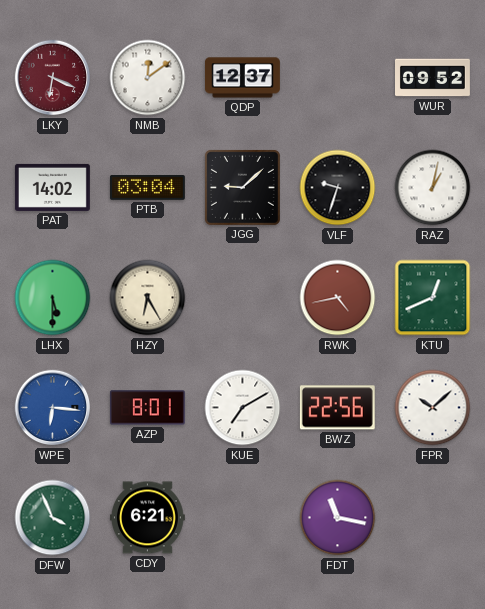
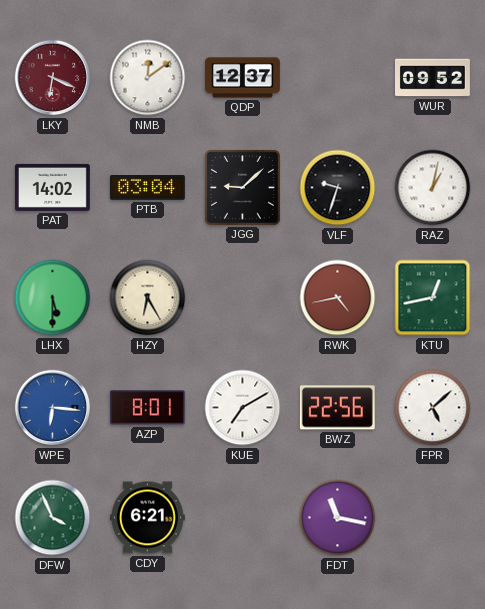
KTU: 12:41 -> 12:43
FPR: 10:08 -> 5:08
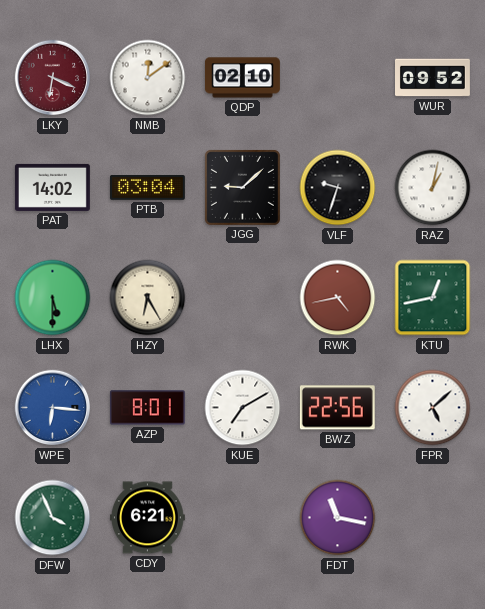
QDP: 12:37 -> 02:10
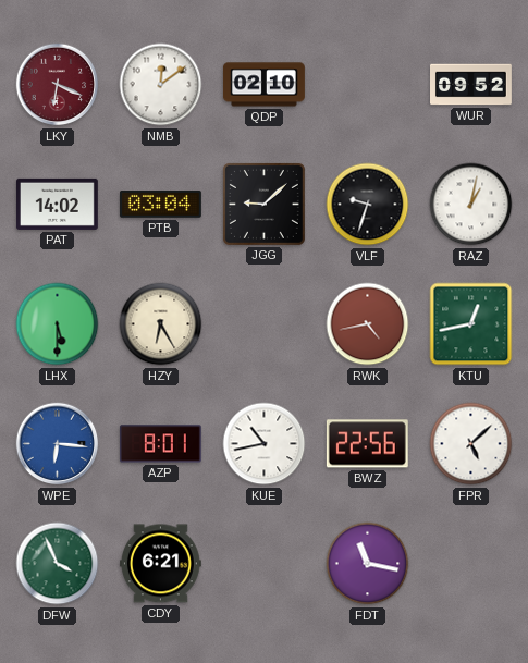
KUE: 7:10 -> 10:43
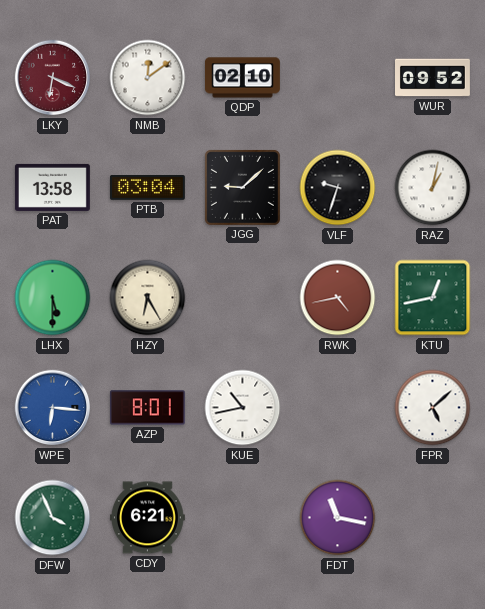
PAT: 14:02 -> 13:58
BWZ: 22:56 -> none
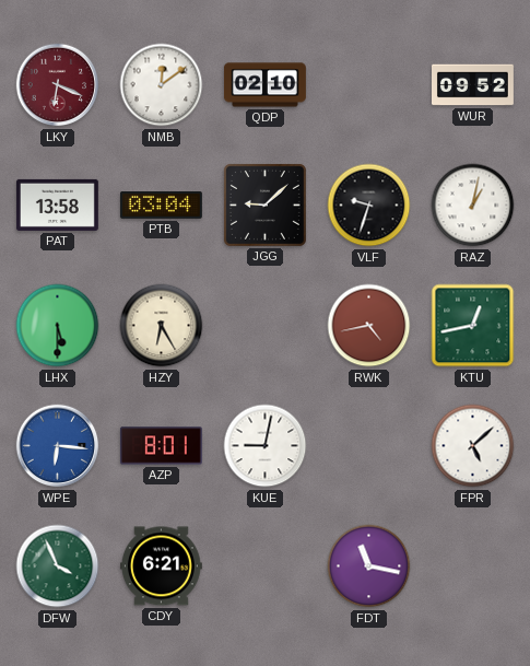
KUE: 10:43 -> 9:02
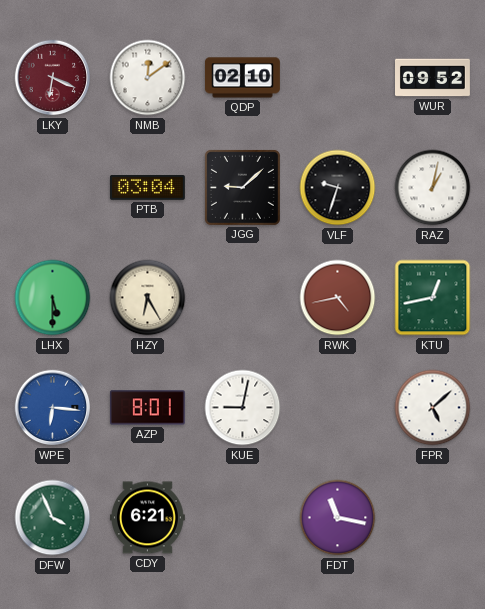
PAT: 13:58 -> none
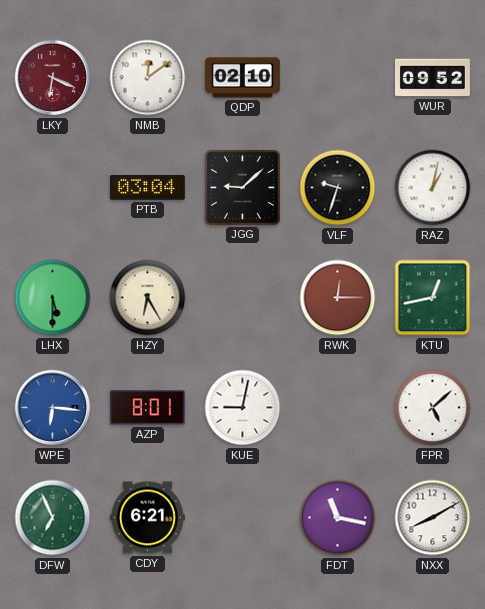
RWK: 4:43 -> 12:15
DFW: 3:56 -> 6:56
NXX: none -> 8:10
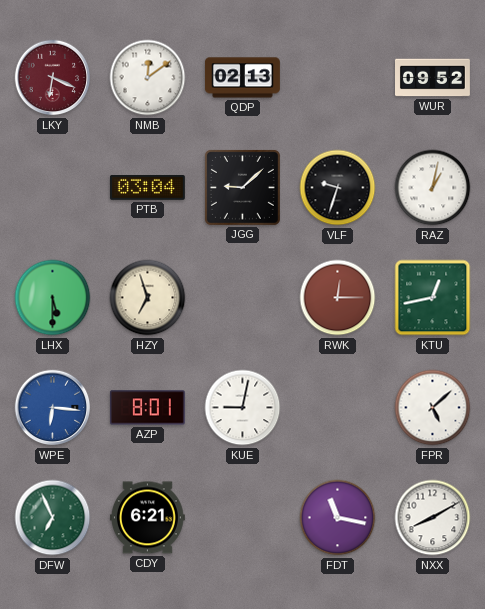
QDP: 02:10 -> 02:13
HZY: 6:25 -> 6:57
